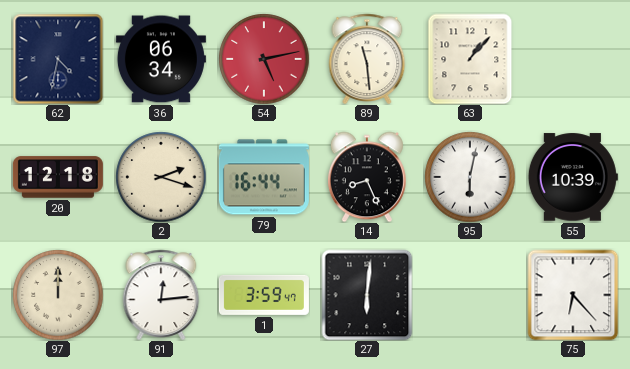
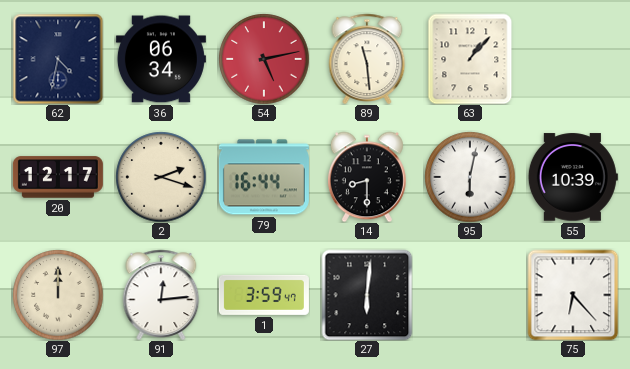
20: 12:18 -> 12:17
14: 8:26 -> 8:30
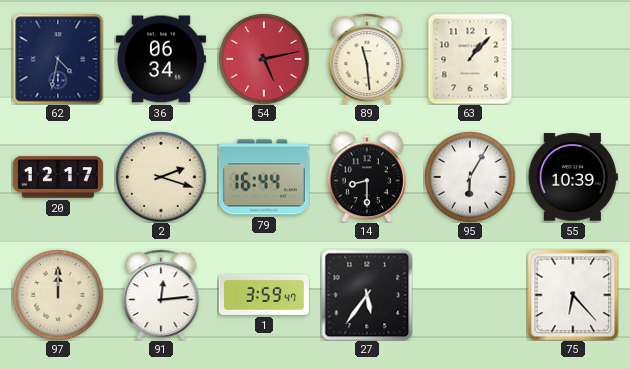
95: 6:02 -> 6:05
27: 6:01 -> 5:36
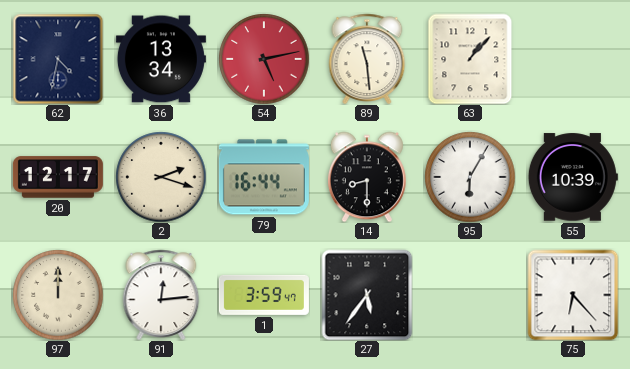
36: 06:34 -> 13:34
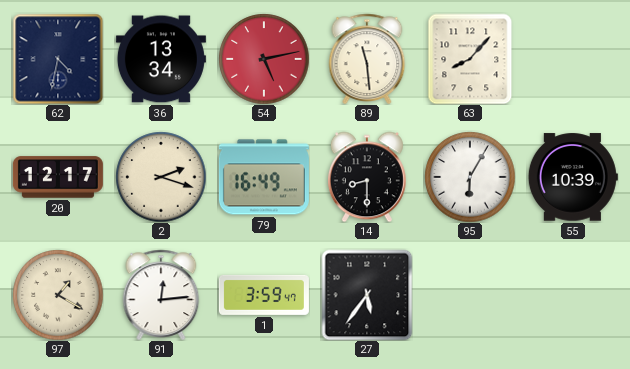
63: 1:07 -> 8:07
79: 16:44 -> 16:49
97: 12:00 -> 1:20
75: 6:23 -> none
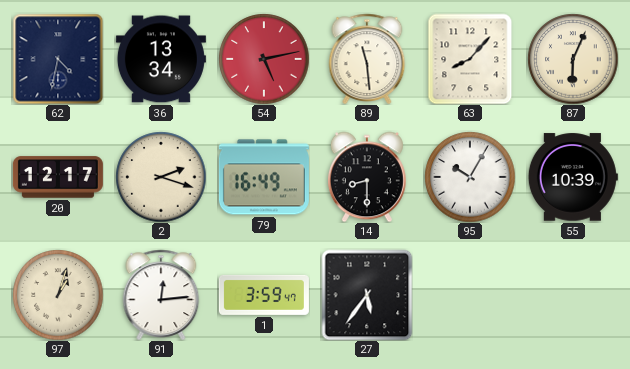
87: none -> 6:04
95: 6:05 -> 10:05
97: 1:20 -> 1:03
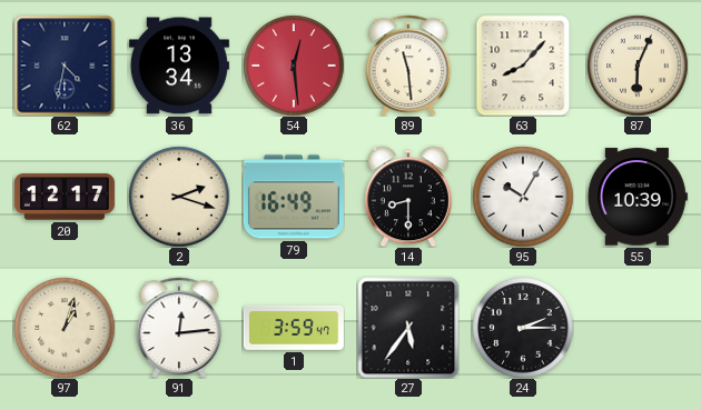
54: 5:13 -> 12:29
24: none -> 2:15
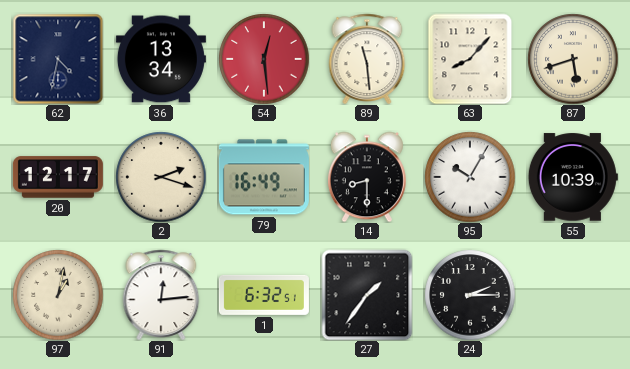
87: 6:04 -> 5:42
97: 1:03 -> 1:02
1: 3:59 -> 6:32
27: 5:36 -> 1:36
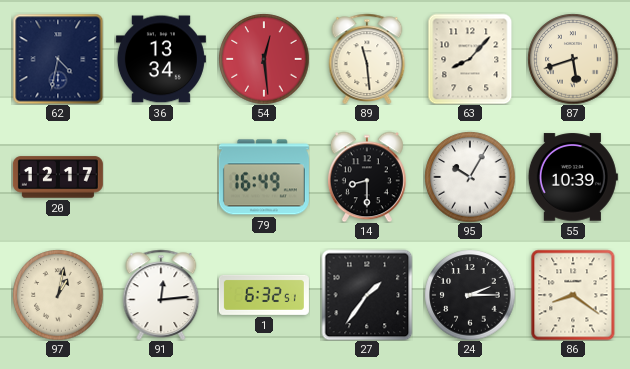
2: 2:18 -> none
86: none -> 8:21
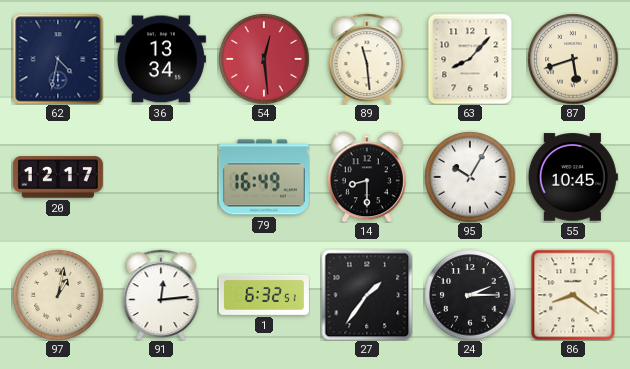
55: 10:39 -> 10:45
